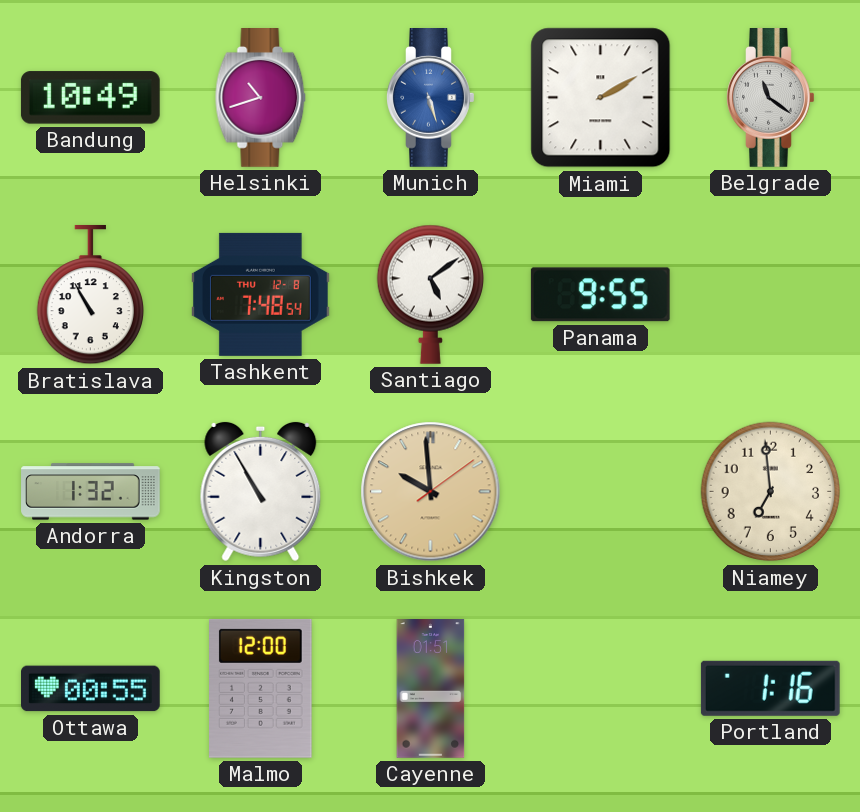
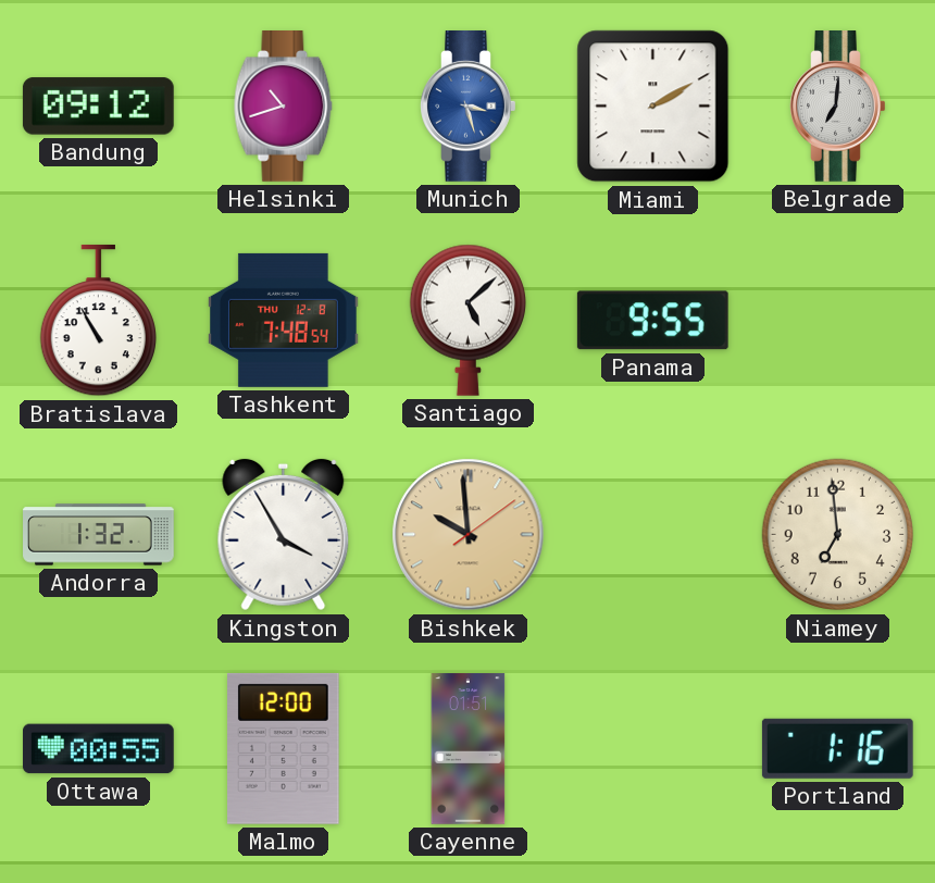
Bandung: 10:49 -> 09:12
Munich: 5:27 -> 3:27
Belgrade: 11:21 -> 7:01
Santiago: 5:09 -> 5:08
Kingston: 10:55 -> 3:55
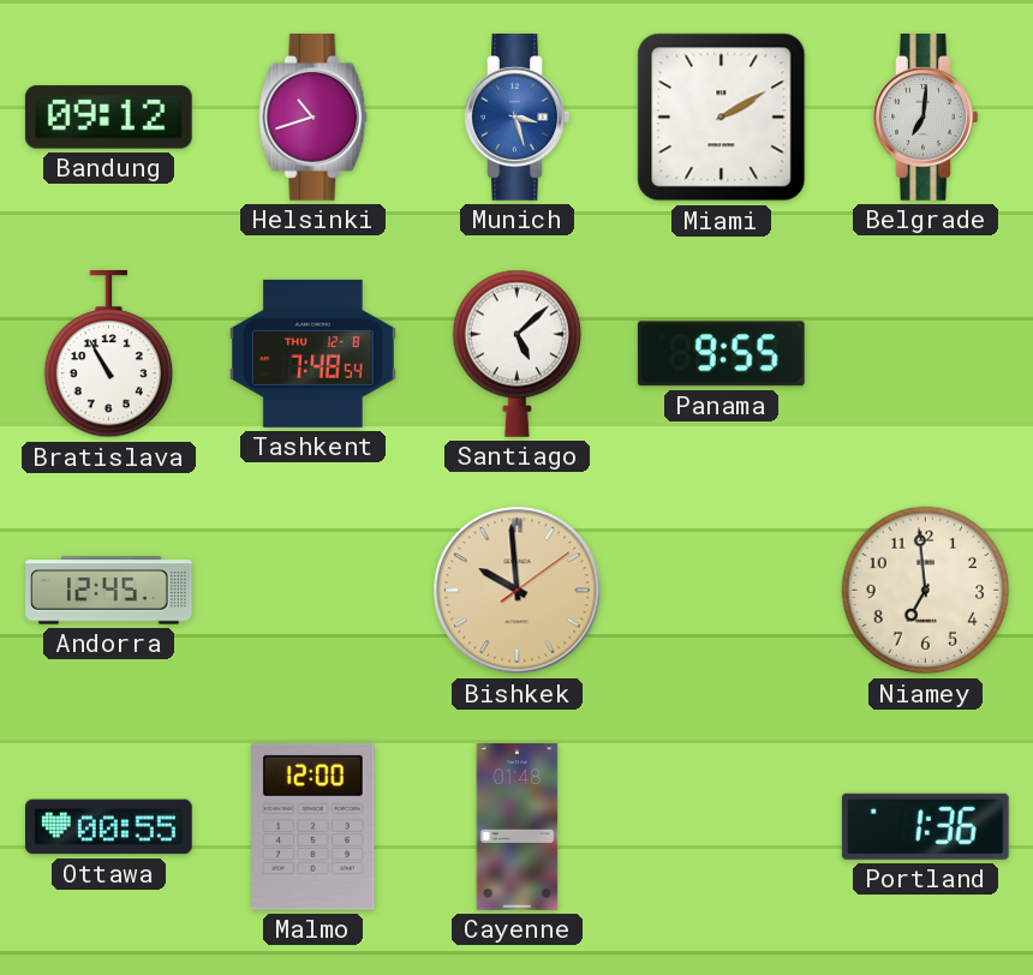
Andorra: 1:32 -> 12:45
Kingston: 3:55 -> none
Cayenne: 01:51 -> 01:48
Portland: 1:16 -> 1:36
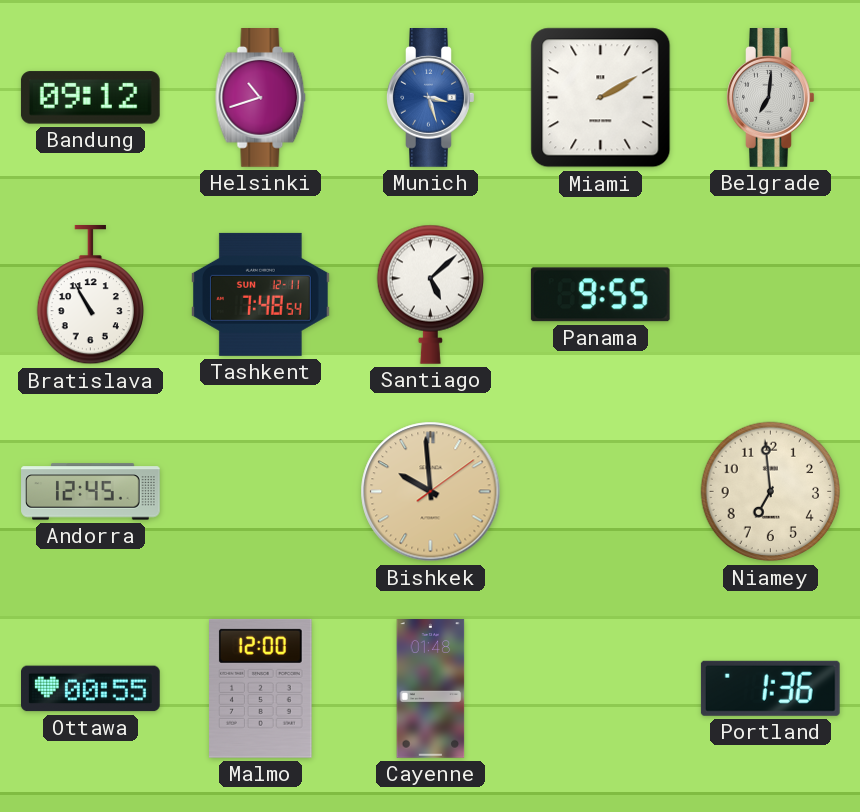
Tashkent date: THU 12-8 -> SUN 12-11
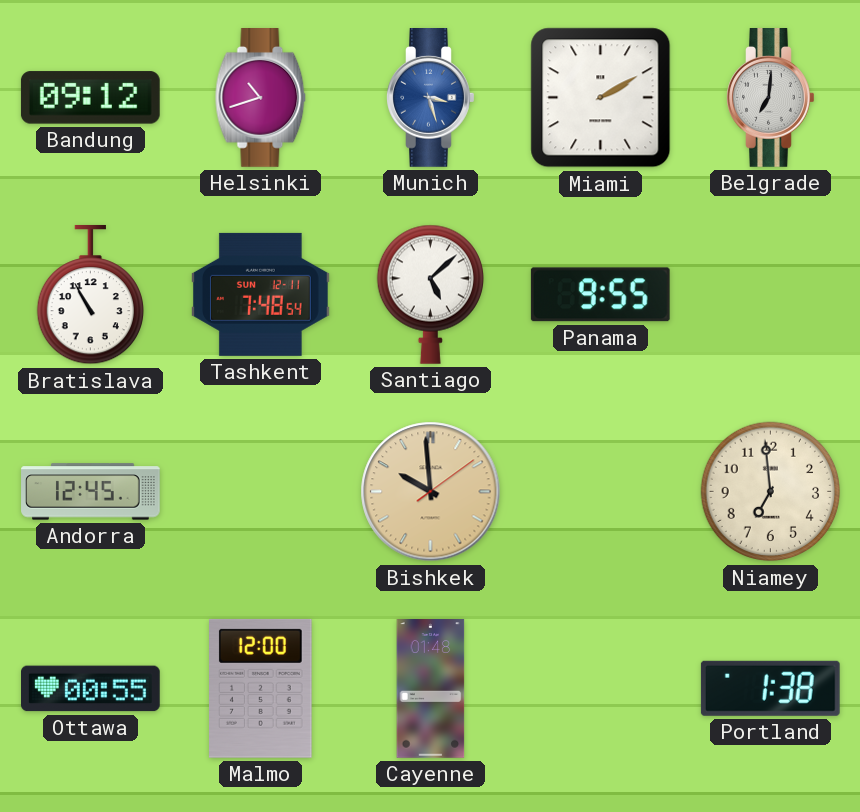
Portland: 1:36 -> 1:38
